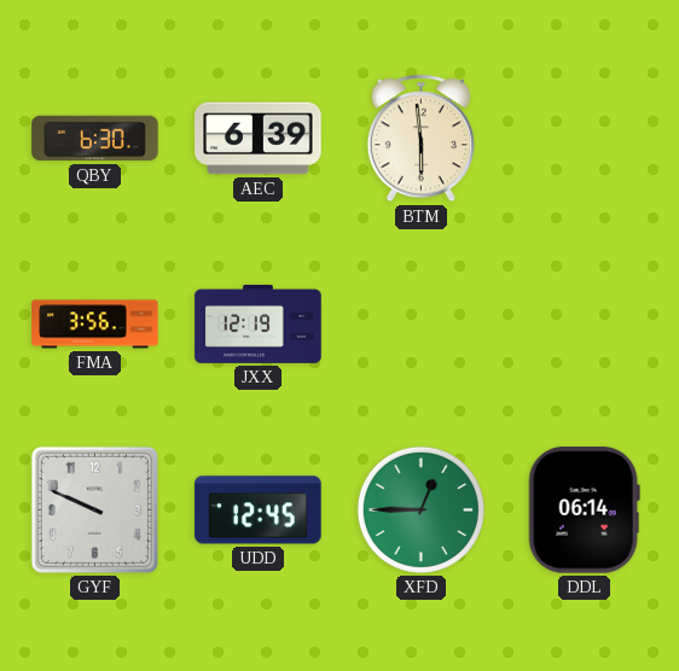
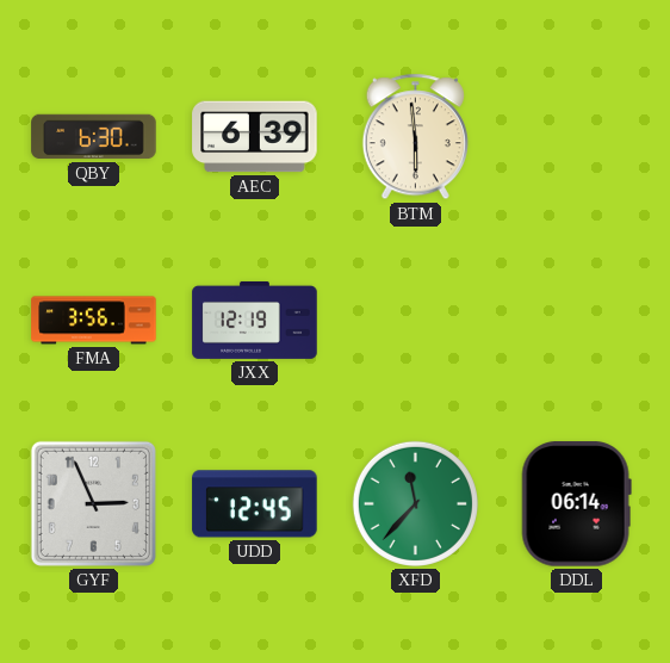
GYF: 9:49 -> 2:56
XFD: 12:45 -> 11:37
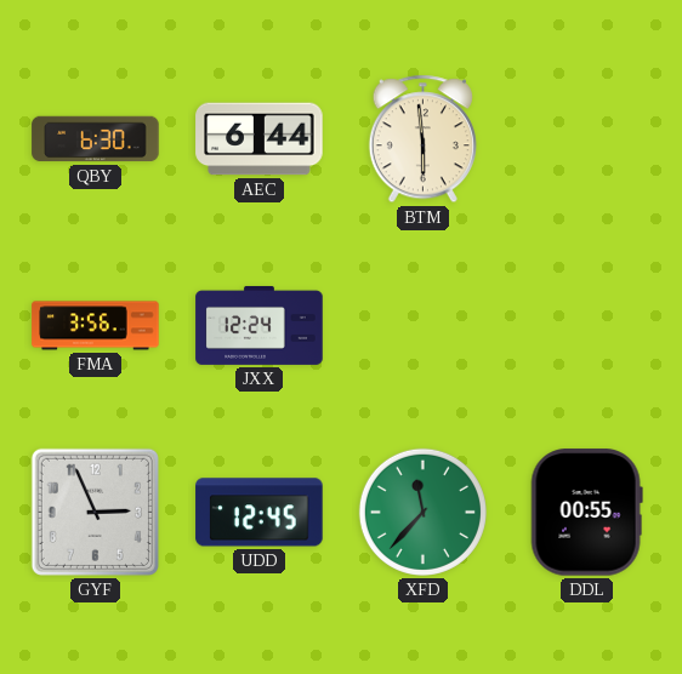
AEC: 6:39 -> 6:44
JXX: 12:19 -> 12:24
DDL: 06:14 -> 00:55
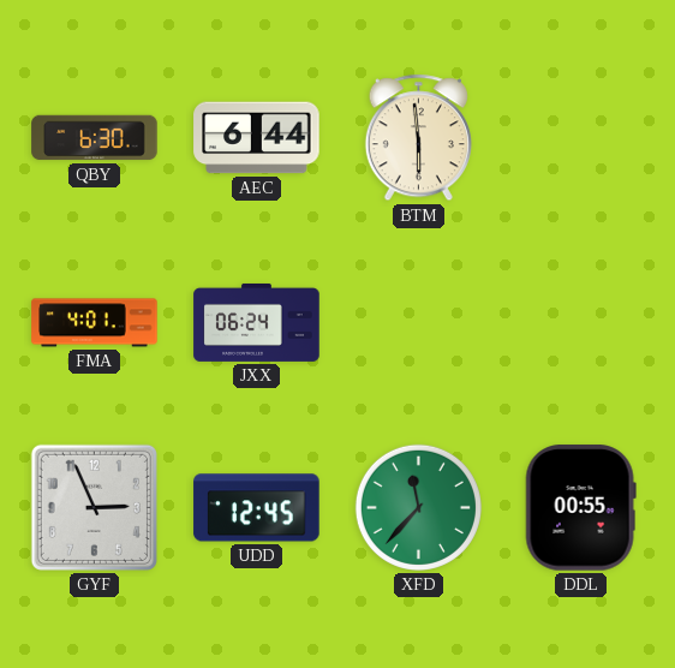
FMA: 3:56 -> 4:01
JXX: 12:24 -> 06:24
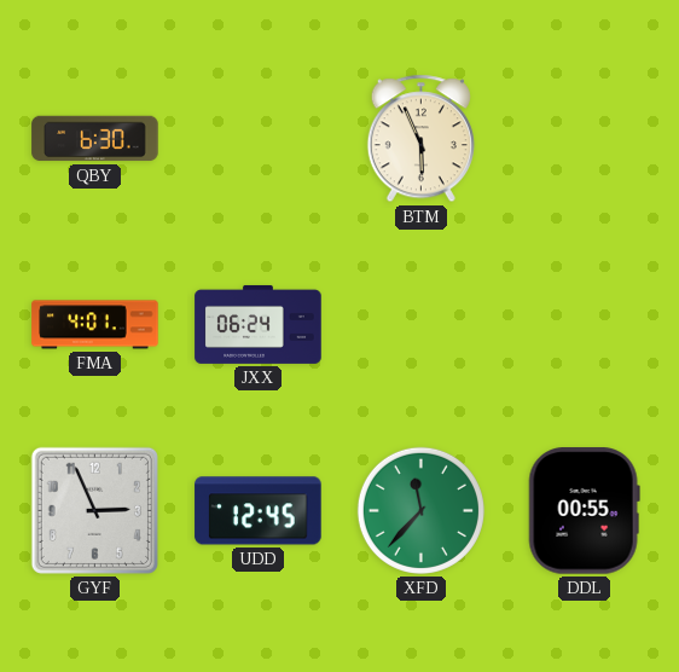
AEC: 6:44 -> none
BTM: 5:59 -> 5:56
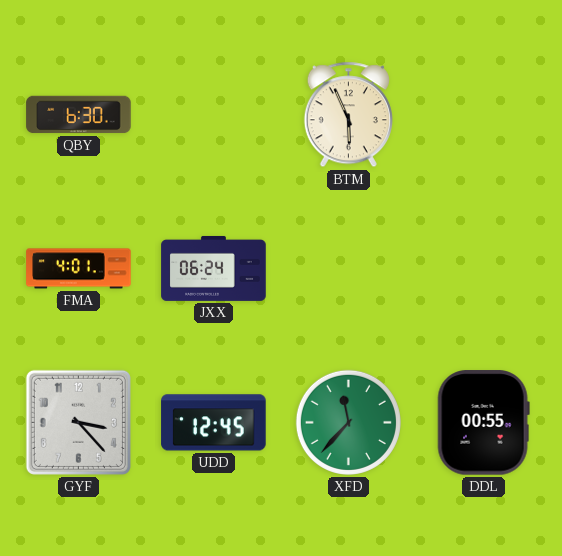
GYF: 2:56 -> 3:23
